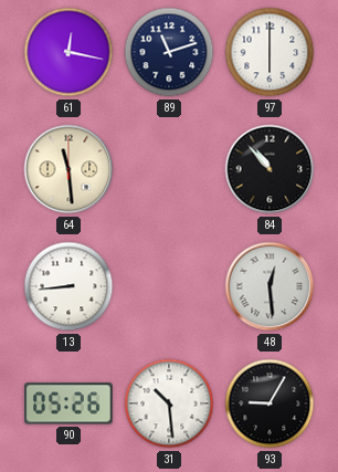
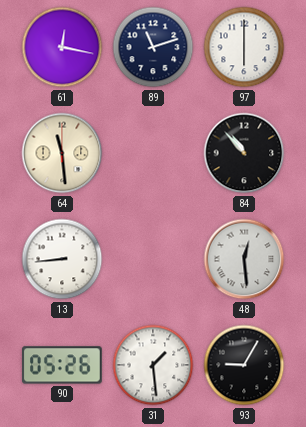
31: 10:29 -> 1:29
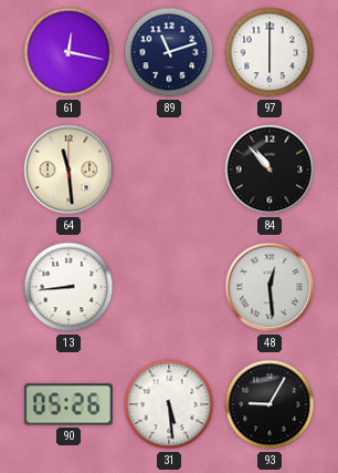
31: 1:29 -> 5:29
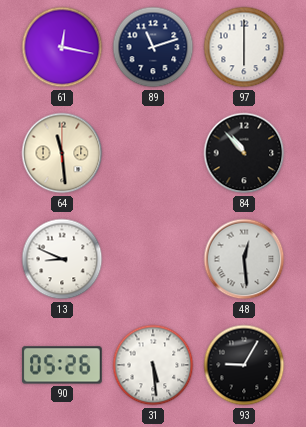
13: 8:44 -> 8:49
